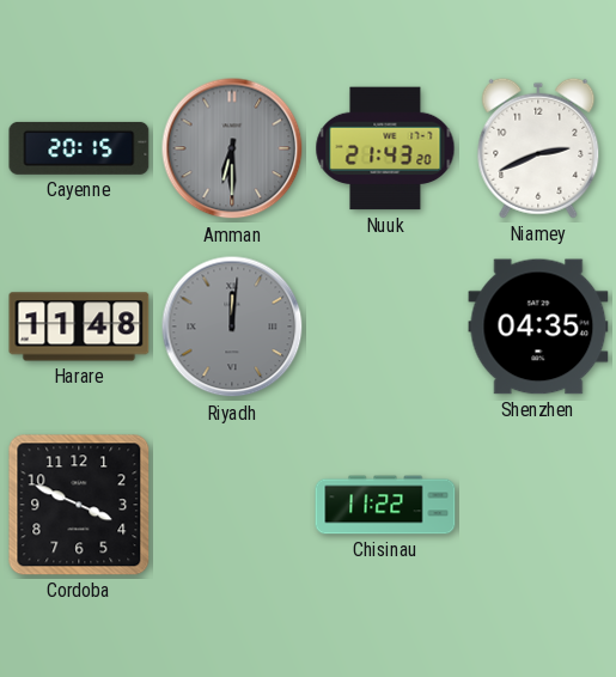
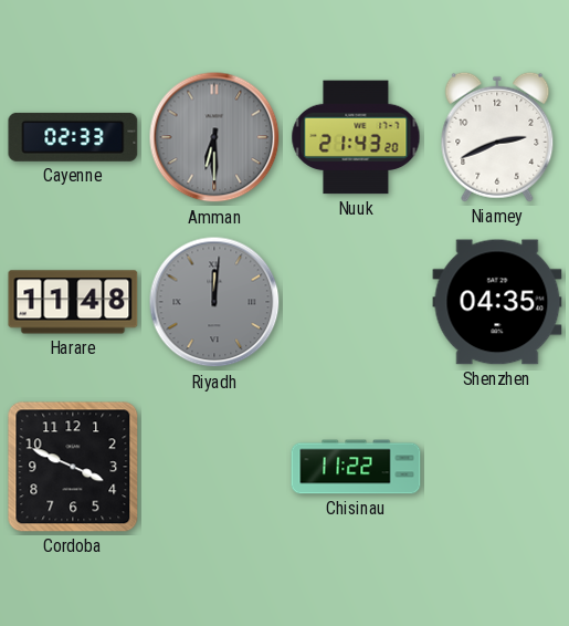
Cayenne: 20:15 -> 02:33
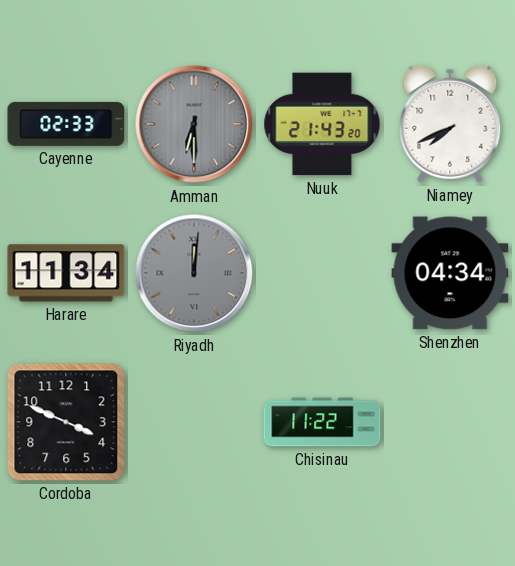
Niamey: 2:41 -> 7:41
Harare: 11:48 -> 11:34
Shenzhen: 04:35 -> 04:34
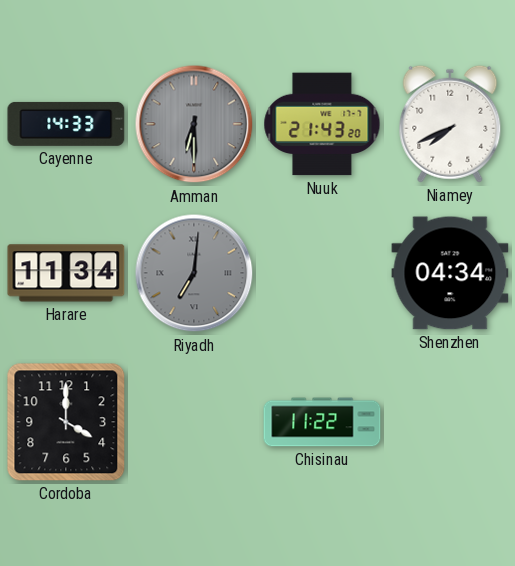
Cayenne: 02:33 -> 14:33
Riyadh: 12:01 -> 7:01
Cordoba: 3:49 -> 4:00
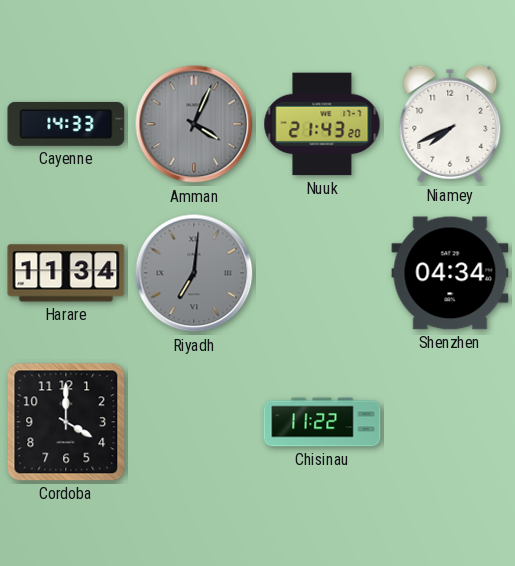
Amman: 6:30 -> 4:04
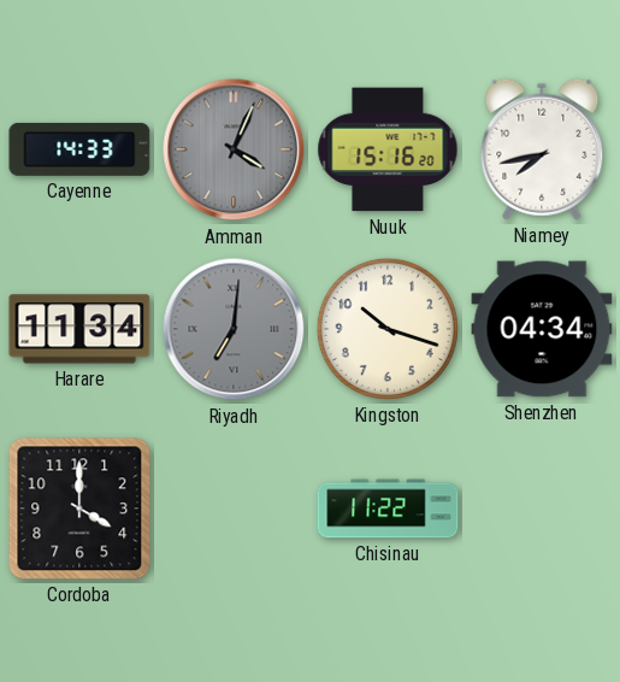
Nuuk: 21:43 -> 15:16
Niamey: 7:41 -> 7:43
Kingston: none -> 10:18
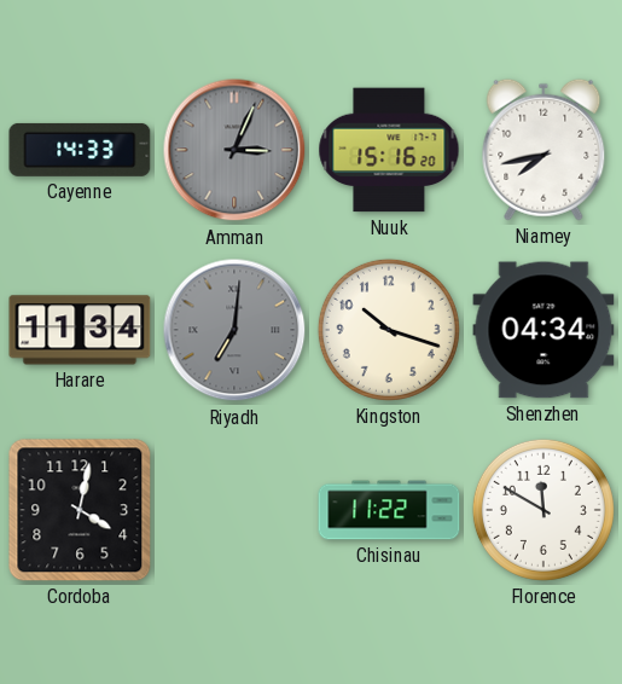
Amman: 4:04 -> 3:04
Cordoba: 4:00 -> 4:02
Florence: none -> 11:50
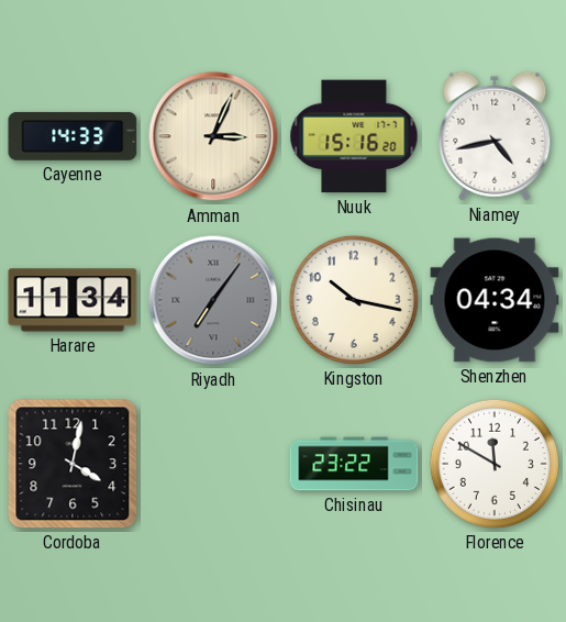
Amman dial: grey -> cream
Niamey: 7:43 -> 4:43
Riyadh: 7:01 -> 7:06
Kingston: 10:18 -> 10:17
Chisinau: 11:22 -> 23:22
